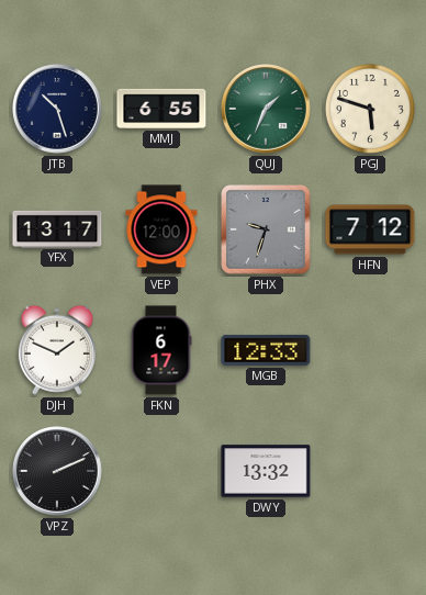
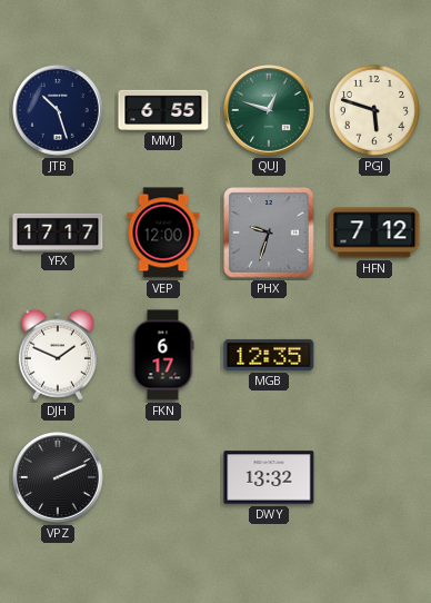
QUJ: 1:34 -> 12:48
YFX: 13:17 -> 17:17
MGB: 12:33 -> 12:35
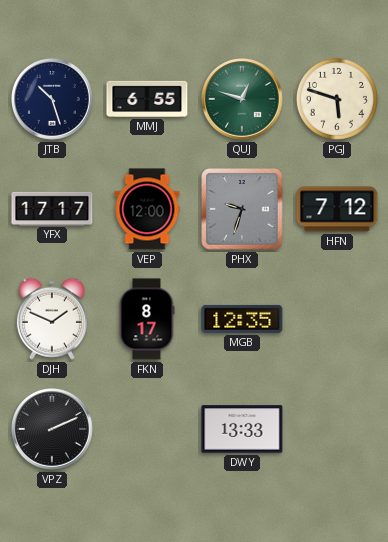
FKN: 6:17 -> 8:17
DWY: 13:32 -> 13:33
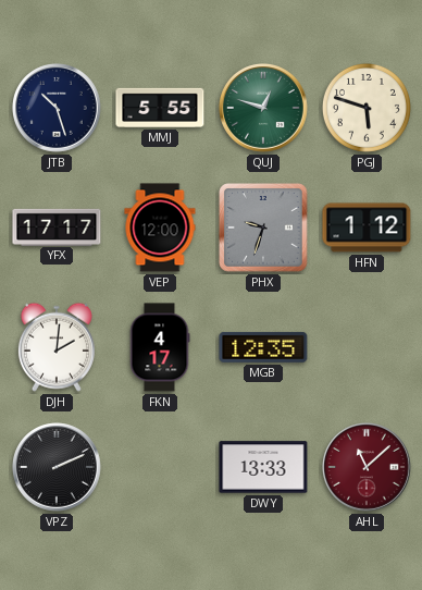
MMJ: 6:55 -> 5:55
HFN: 7:12 -> 1:12
DJH: 1:49 -> 2:01
FKN: 8:17 -> 4:17
AHL: none -> 11:08
